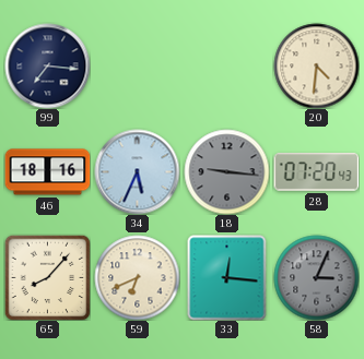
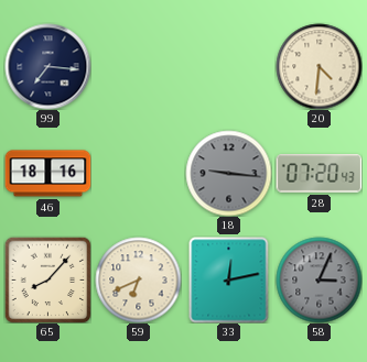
34: 5:34 -> none
33: 12:16 -> 12:13
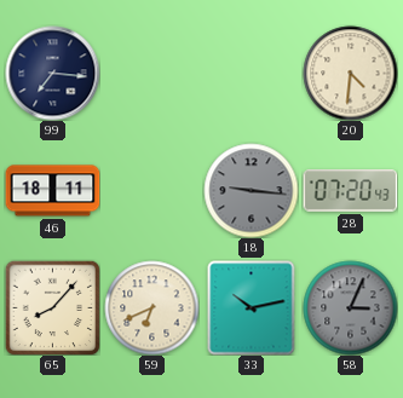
46: 18:16 -> 18:11
33: 12:13 -> 10:13
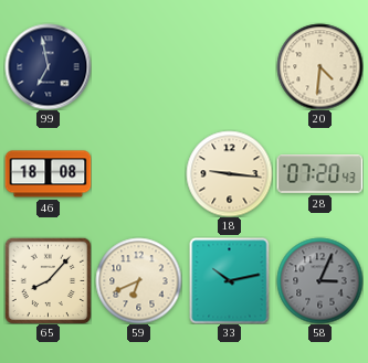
99: 7:16 -> 6:58
46: 18:11 -> 18:08
18 dial: grey -> cream
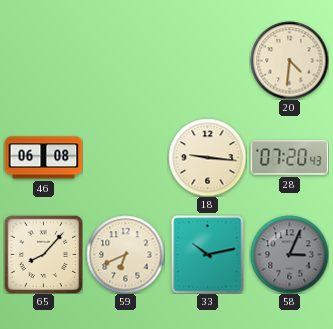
99: 6:58 -> none
46: 18:08 -> 06:08
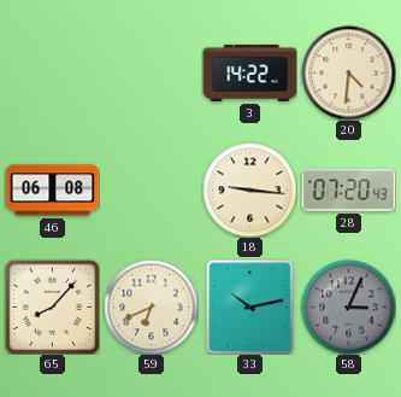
3: none -> 14:22
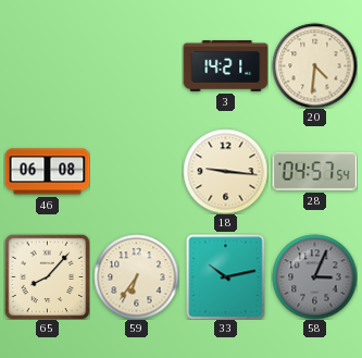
3: 14:22 -> 14:21
28: 07:20 -> 04:57
59: 6:41 -> 6:36
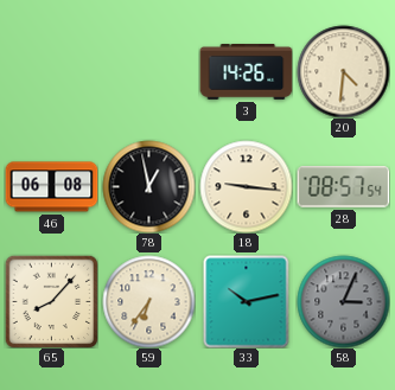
3: 14:21 -> 14:26
78: none -> 12:58
28: 04:57 -> 08:57
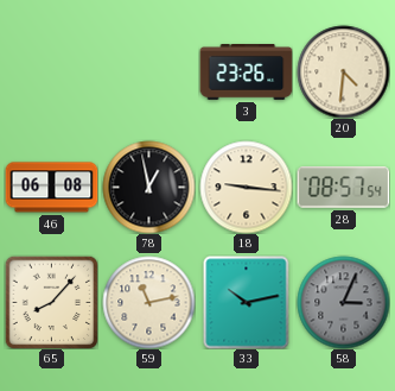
3: 14:26 -> 23:26
59: 6:36 -> 11:13
